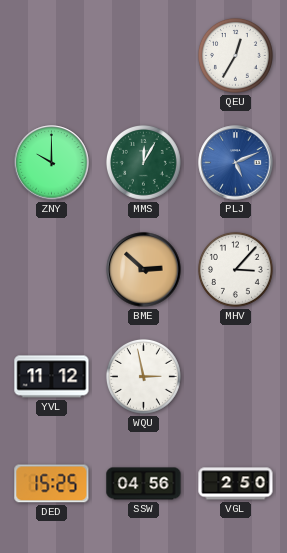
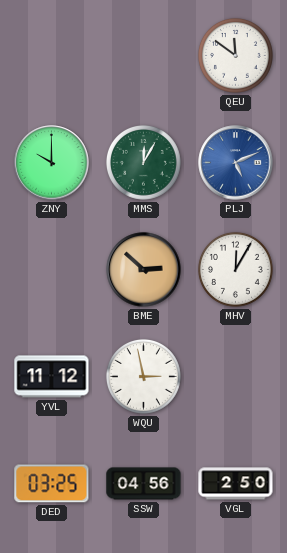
QEU: 12:35 -> 11:51
MHV: 3:07 -> 12:05
DED: 15:25 -> 03:25
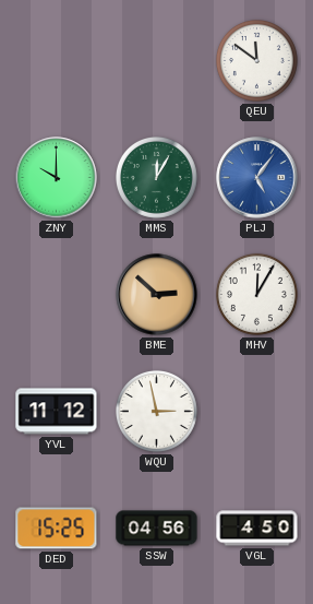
PLJ: 5:11 -> 5:06
DED: 03:25 -> 15:25
VGL: 2:50 -> 4:50
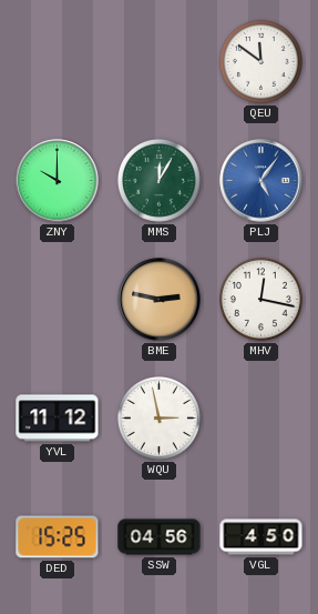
BME: 2:52 -> 2:47
MHV: 12:05 -> 12:17
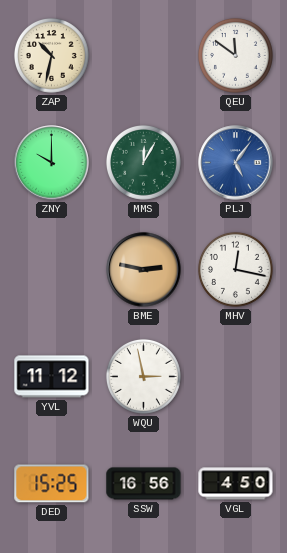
ZAP: none -> 10:32
SSW: 04:56 -> 16:56
